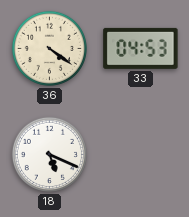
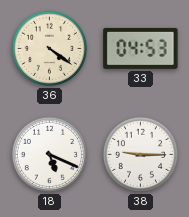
38: none -> 9:15
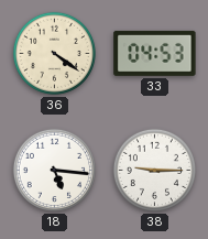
18: 5:19 -> 5:16
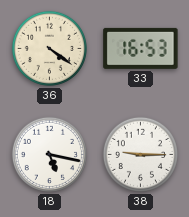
33: 04:53 -> 16:53
18: 5:16 -> 5:17
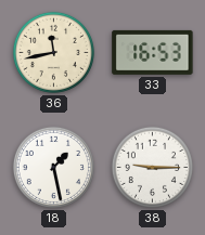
36: 4:21 -> 11:43
18: 5:17 -> 1:28
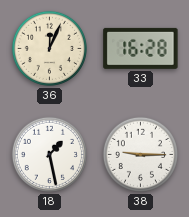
36: 11:43 -> 12:04
33: 16:53 -> 16:28
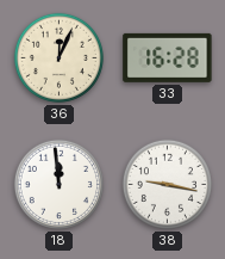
18: 1:28 -> 11:59
38: 9:15 -> 9:17
